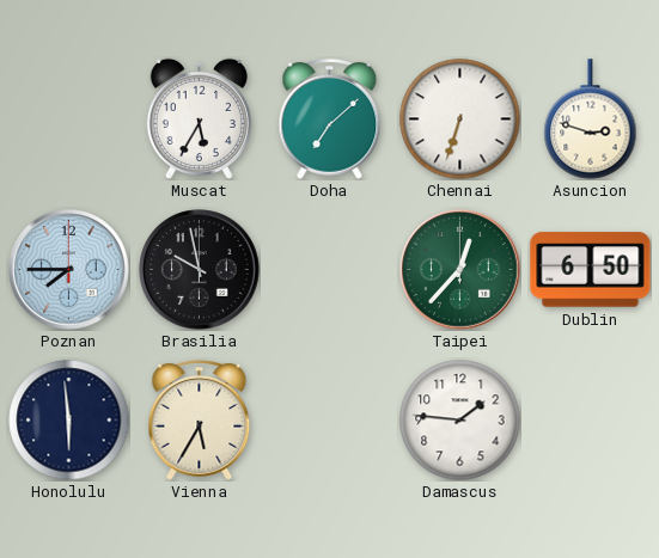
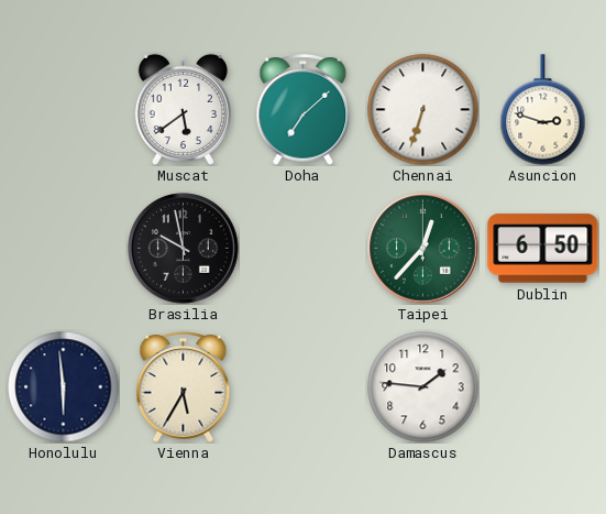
Muscat: 5:35 -> 5:39
Poznan: 7:45 -> none
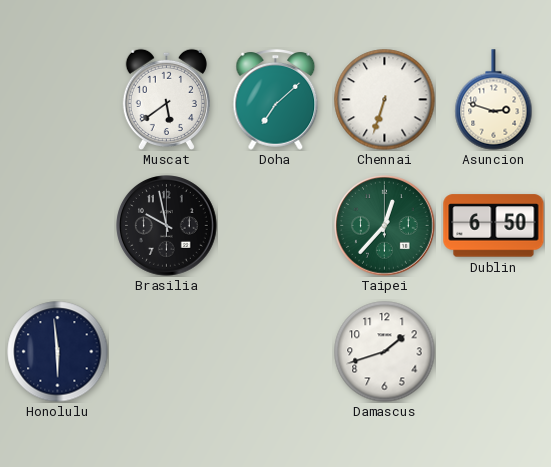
Vienna: 5:35 -> none
Damascus: 1:46 -> 1:42
